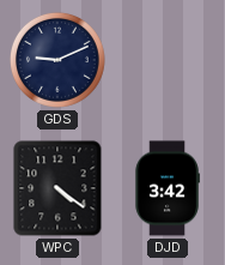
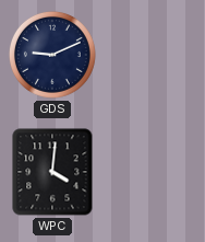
WPC: 4:21 -> 4:01
DJD: 3:42 -> none
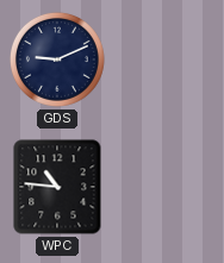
WPC: 4:01 -> 10:46
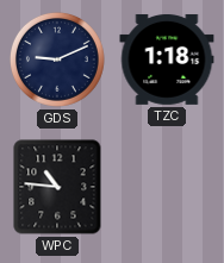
TZC: none -> 1:18
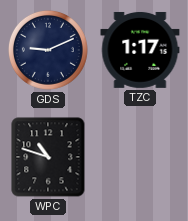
TZC: 1:18 -> 1:17
WPC: 10:46 -> 10:48
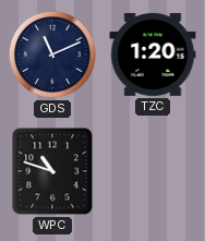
GDS: 9:11 -> 11:11
TZC: 1:17 -> 1:20
